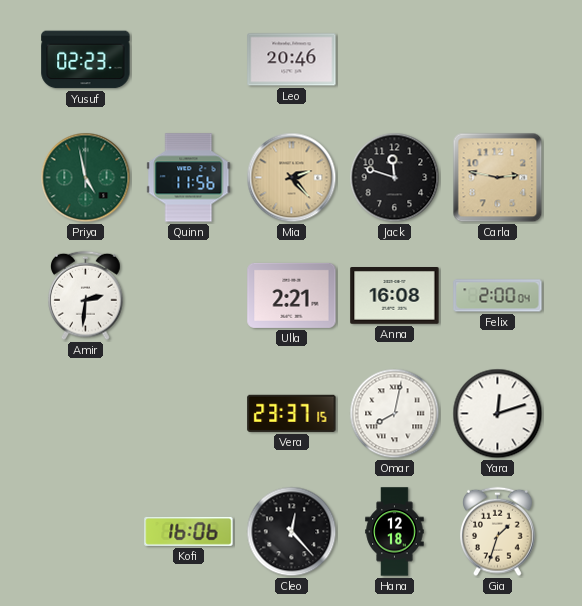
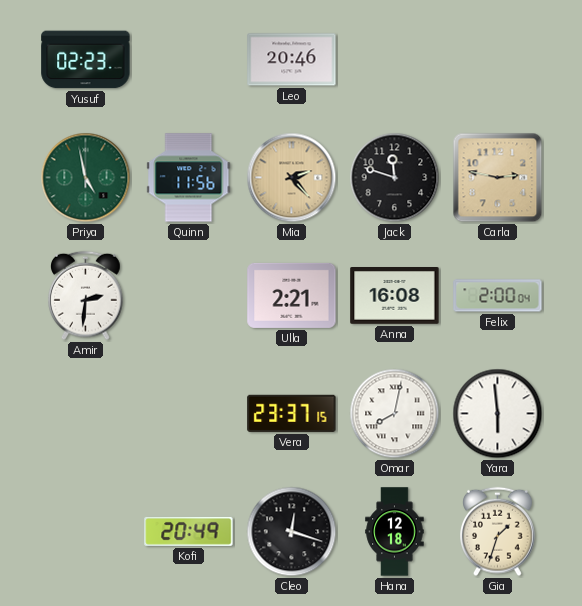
Yara: 12:12 -> 5:59
Kofi: 16:06 -> 20:49
Cleo: 12:23 -> 12:18
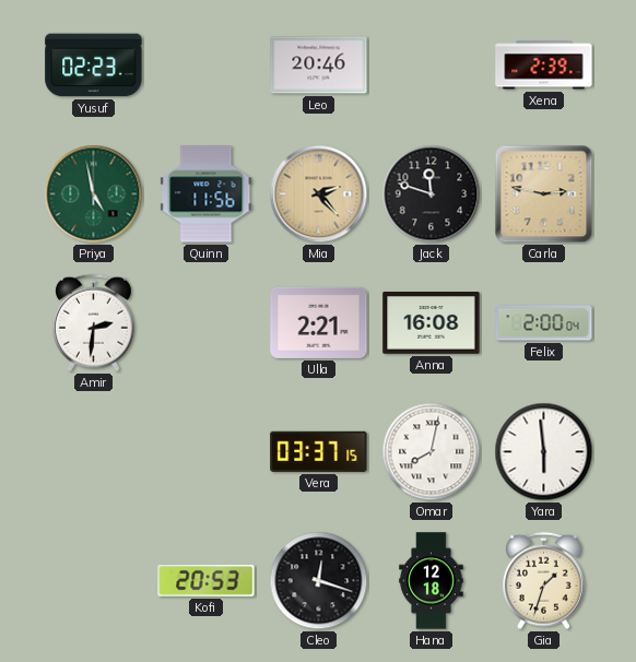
Xena: none -> 2:39
Vera: 23:37 -> 03:37
Kofi: 20:49 -> 20:53
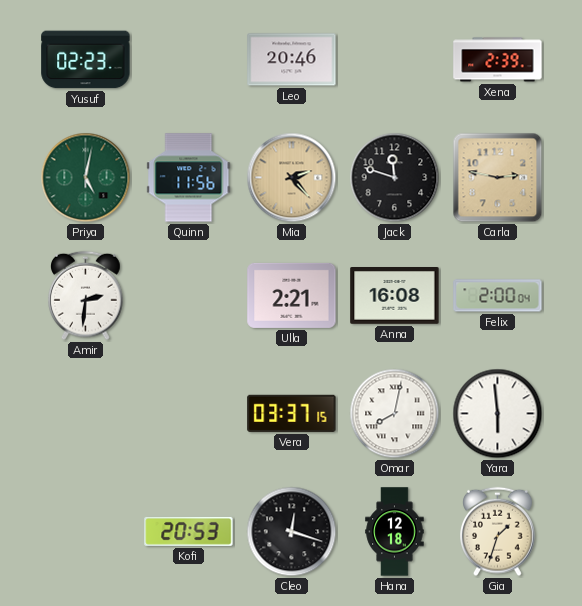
Priya: 4:58 -> 5:02
